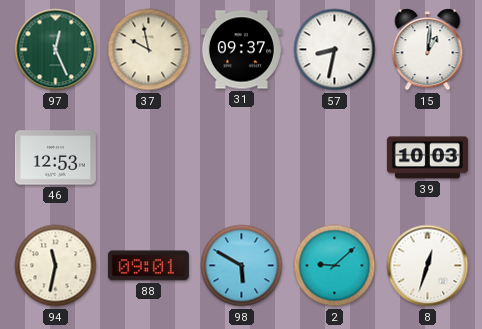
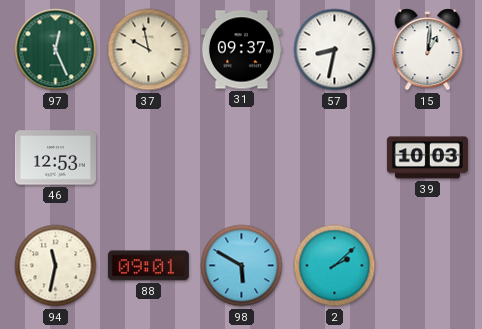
2: 9:08 -> 2:08
8: 12:33 -> none
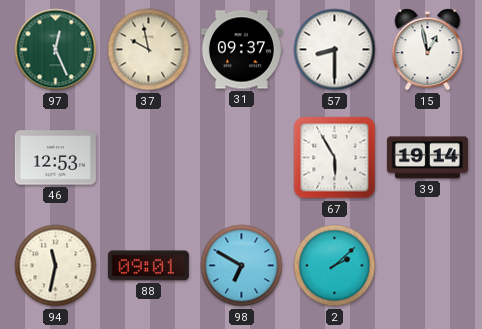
57: 8:32 -> 8:30
15: 1:01 -> 12:58
67: none -> 5:55
39: 10:03 -> 19:14
98: 5:50 -> 6:50
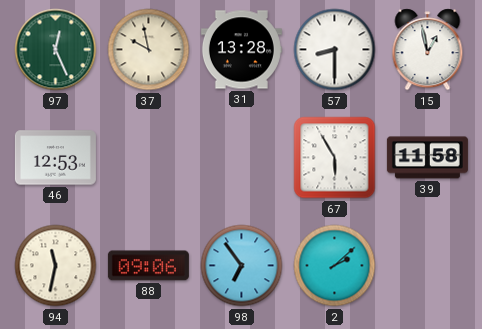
31: 09:37 -> 13:28
39: 19:14 -> 11:58
88: 09:01 -> 09:06
98: 6:50 -> 6:54
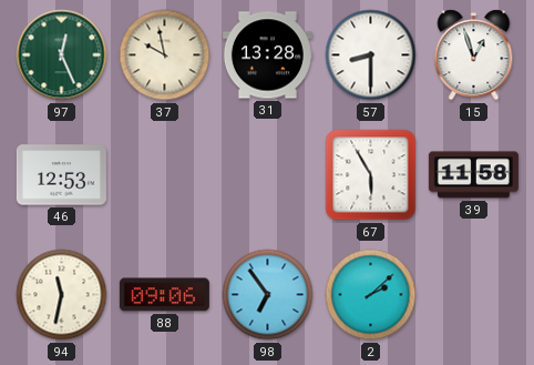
15: 12:58 -> 12:57
